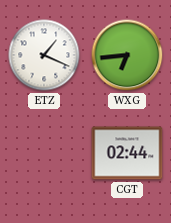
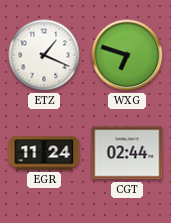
WXG: 6:44 -> 6:48
EGR: none -> 11:24
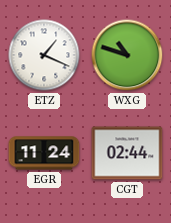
WXG: 6:48 -> 10:48
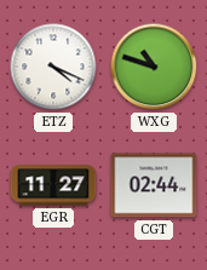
ETZ: 1:19 -> 4:19
EGR: 11:24 -> 11:27
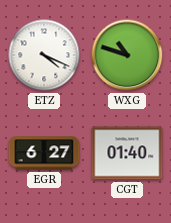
EGR: 11:27 -> 6:27
CGT: 02:44 -> 01:40
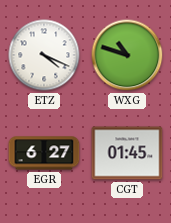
CGT: 01:40 -> 01:45
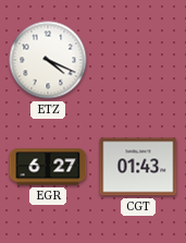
WXG: 10:48 -> none
CGT: 01:45 -> 01:43
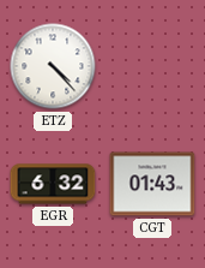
ETZ: 4:19 -> 4:23
EGR: 6:27 -> 6:32
